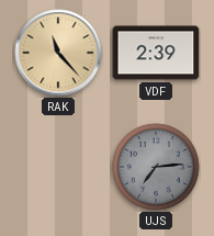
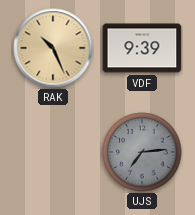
RAK: 11:23 -> 10:26
VDF: 2:39 -> 9:39
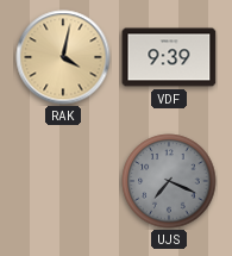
RAK: 10:26 -> 4:02
UJS: 7:14 -> 7:19
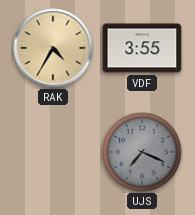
RAK: 4:02 -> 4:35
VDF: 9:39 -> 3:55
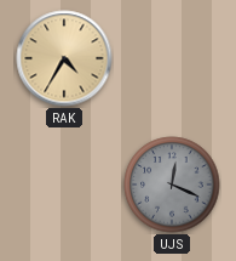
VDF: 3:55 -> none
UJS: 7:19 -> 12:19
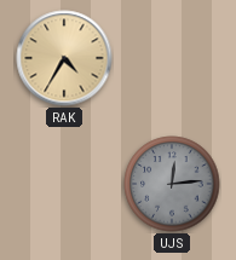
UJS: 12:19 -> 12:14
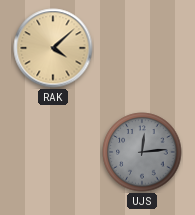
RAK: 4:35 -> 4:08
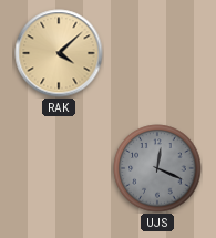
UJS: 12:14 -> 12:19
